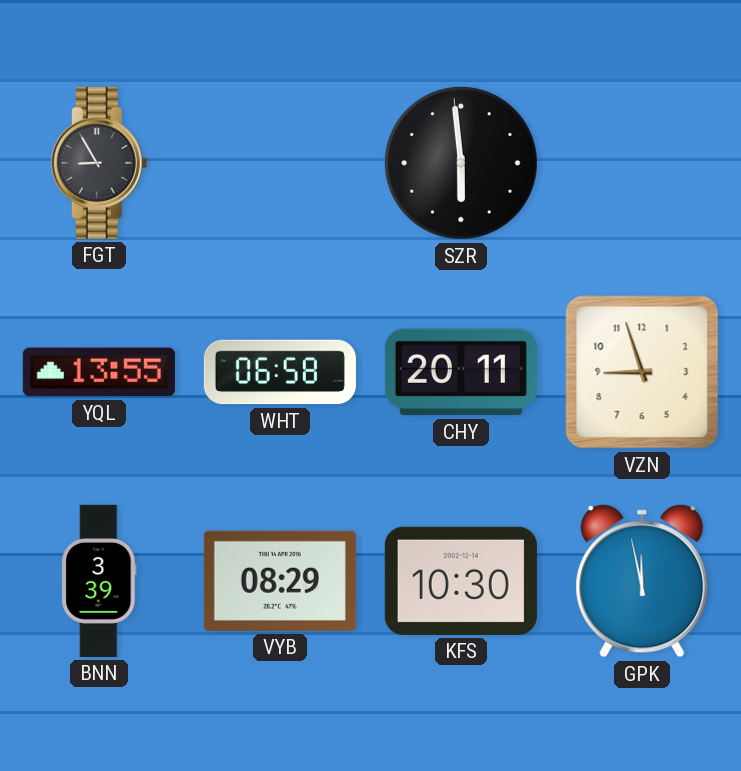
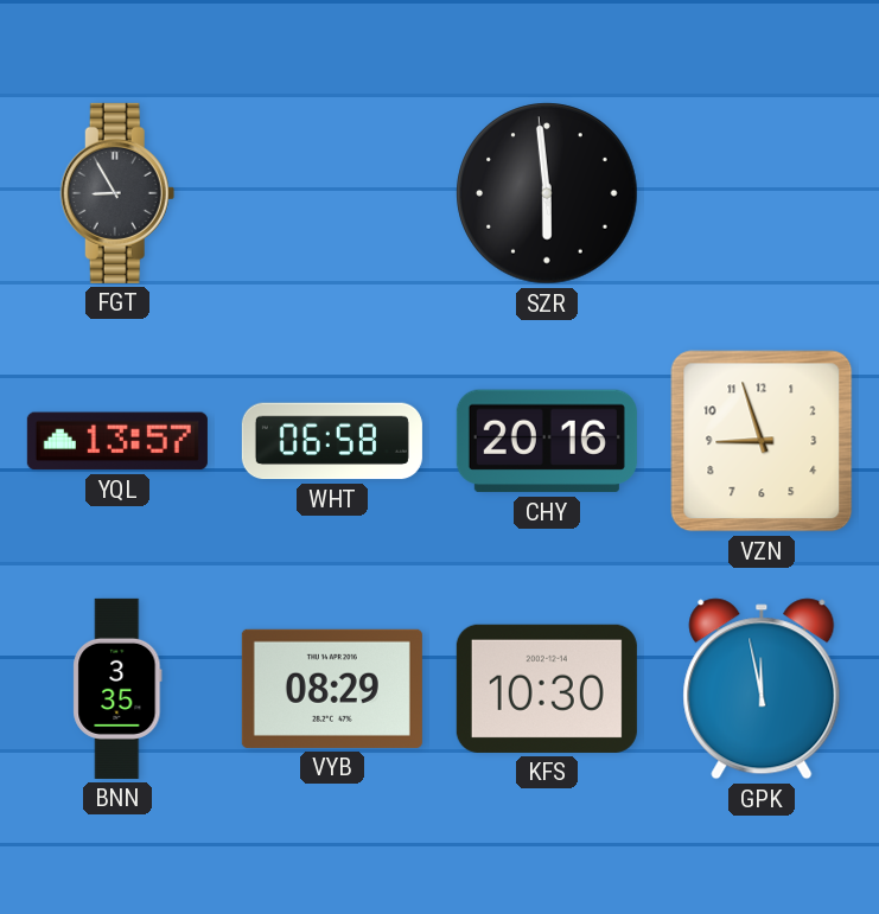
YQL: 13:55 -> 13:57
CHY: 20:11 -> 20:16
BNN: 3:39 -> 3:35
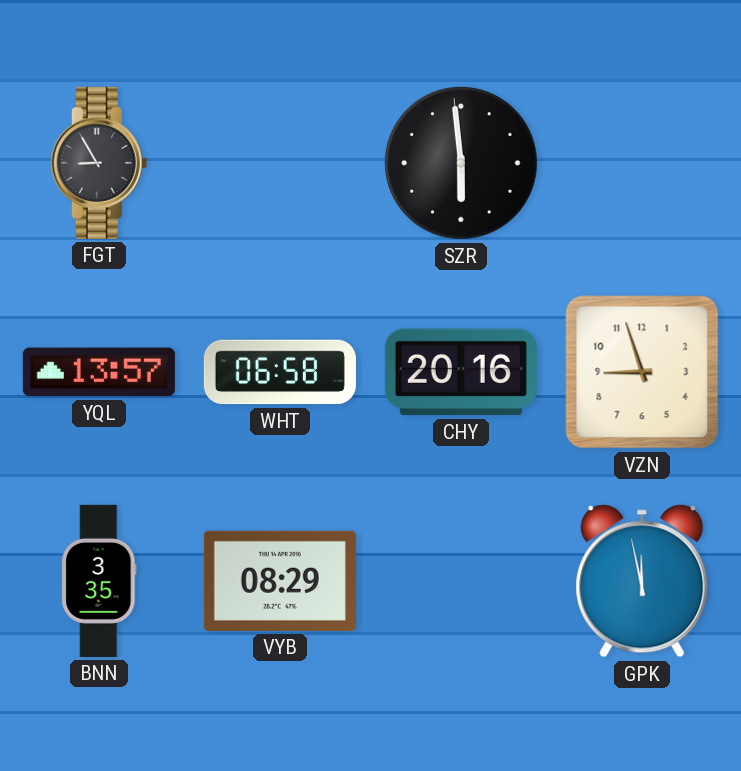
KFS: 10:30 -> none
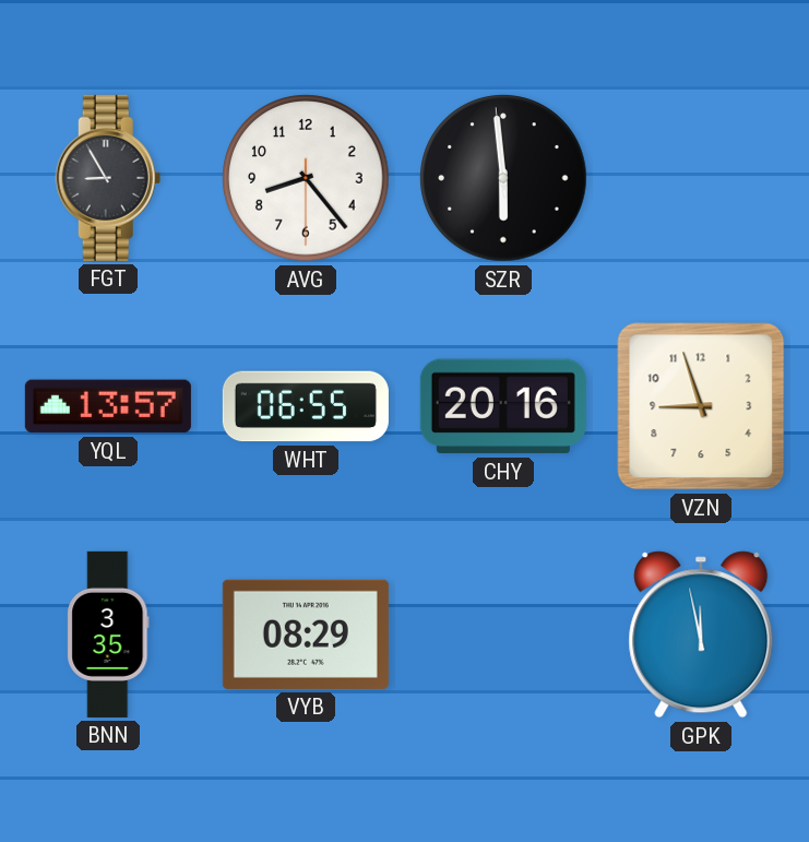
AVG: none -> 8:23
WHT: 06:58 -> 06:55
